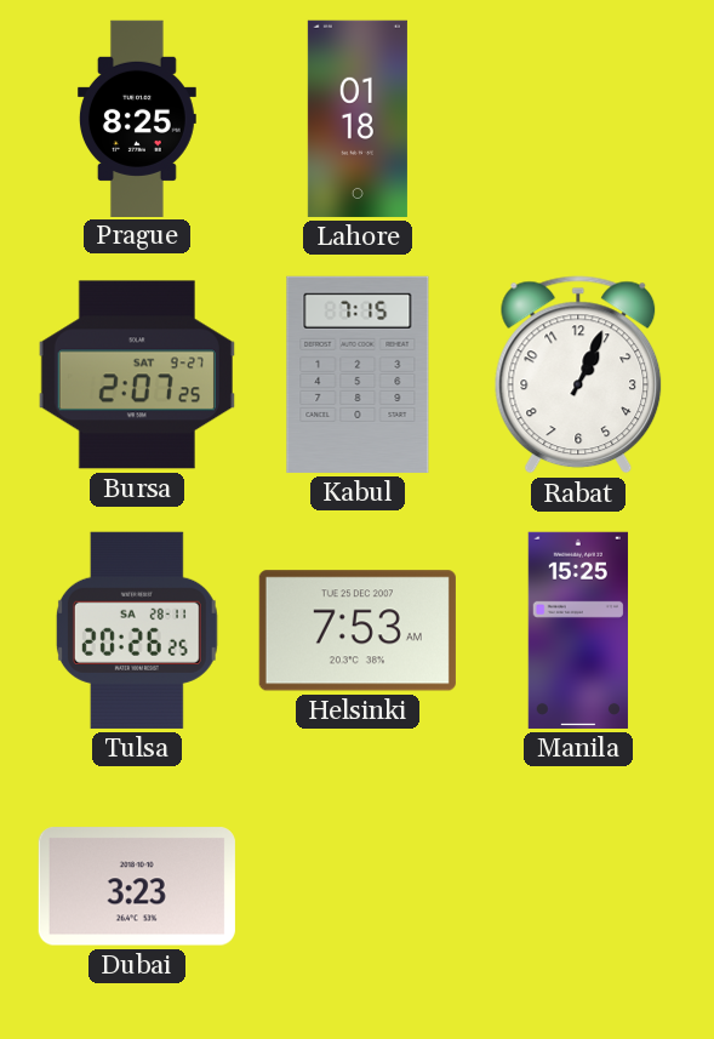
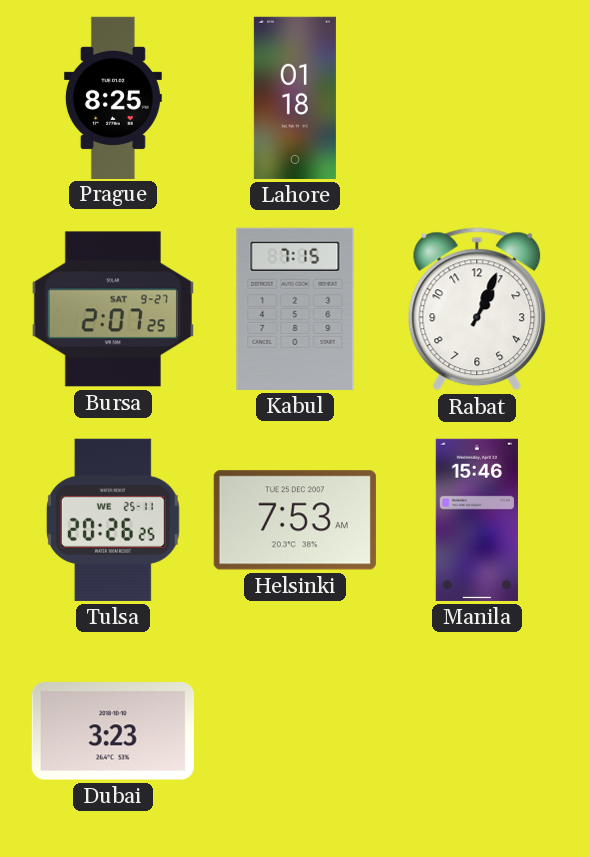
Tulsa date: SA 28-11 -> WE 25-11
Manila: 15:25 -> 15:46
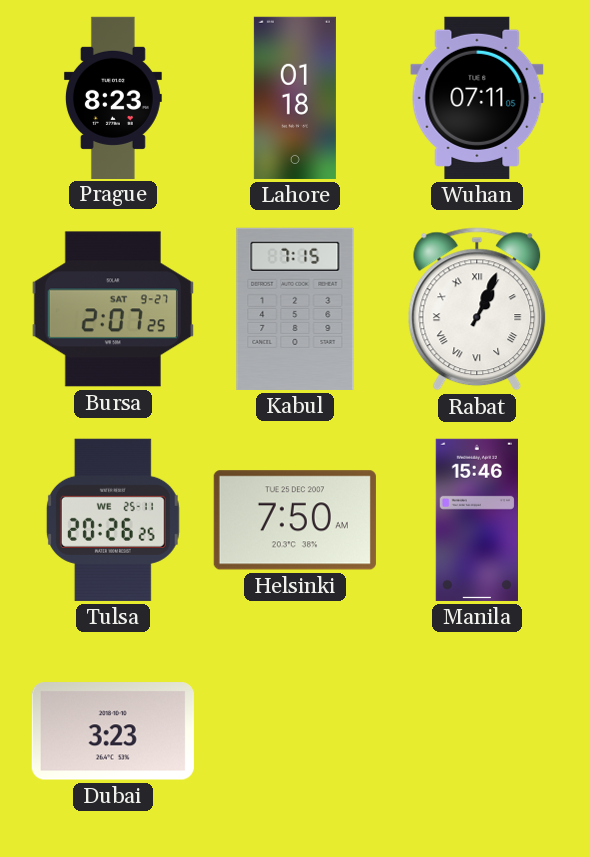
Prague: 8:25 -> 8:23
Wuhan: none -> 07:11
Rabat numerals: Arabic -> Roman
Helsinki: 7:53 -> 7:50
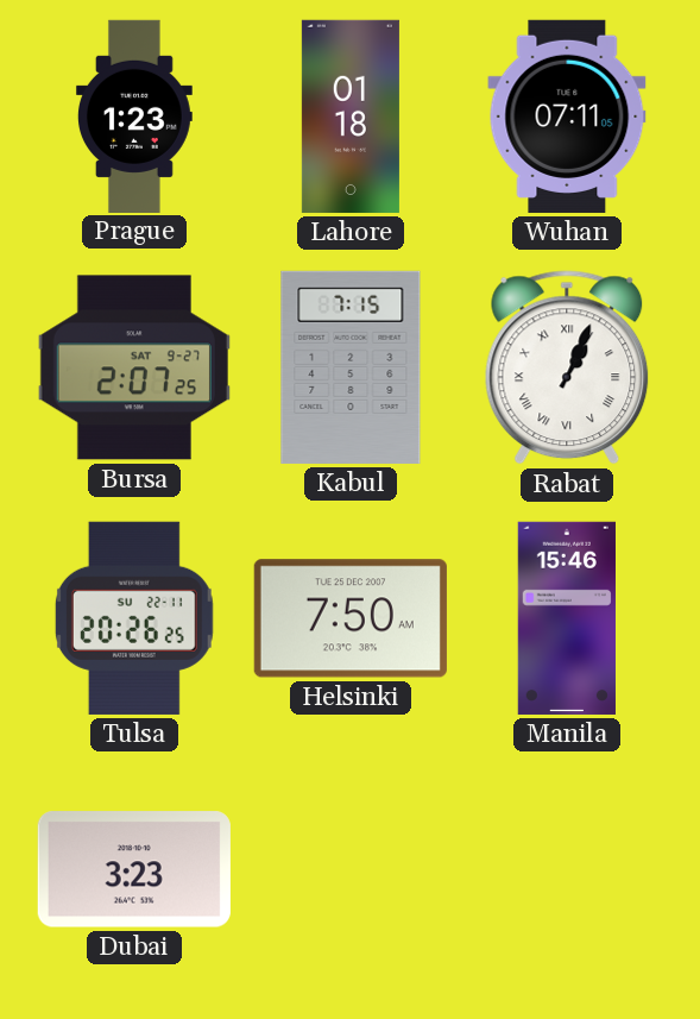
Prague: 8:23 -> 1:23
Tulsa date: WE 25-11 -> SU 22-11
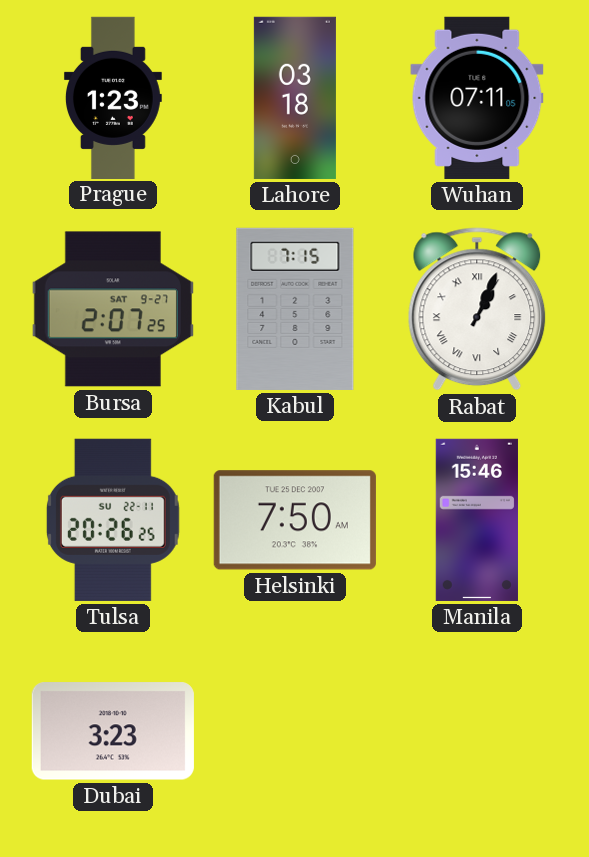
Lahore: 01:18 -> 03:18
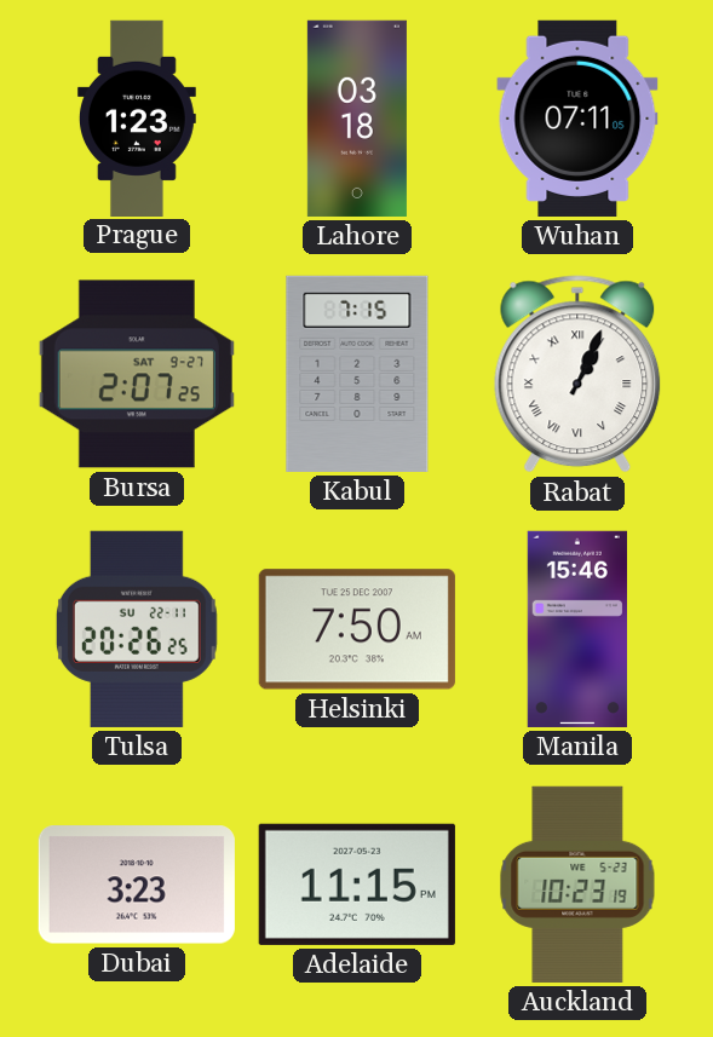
Adelaide: none -> 11:15
Auckland: none -> 10:23
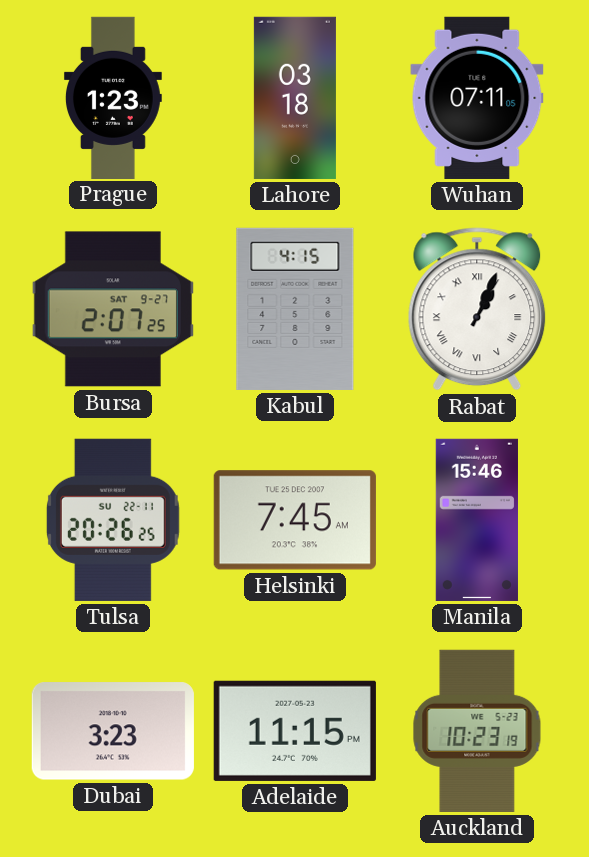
Kabul: 7:15 -> 4:15
Helsinki: 7:50 -> 7:45
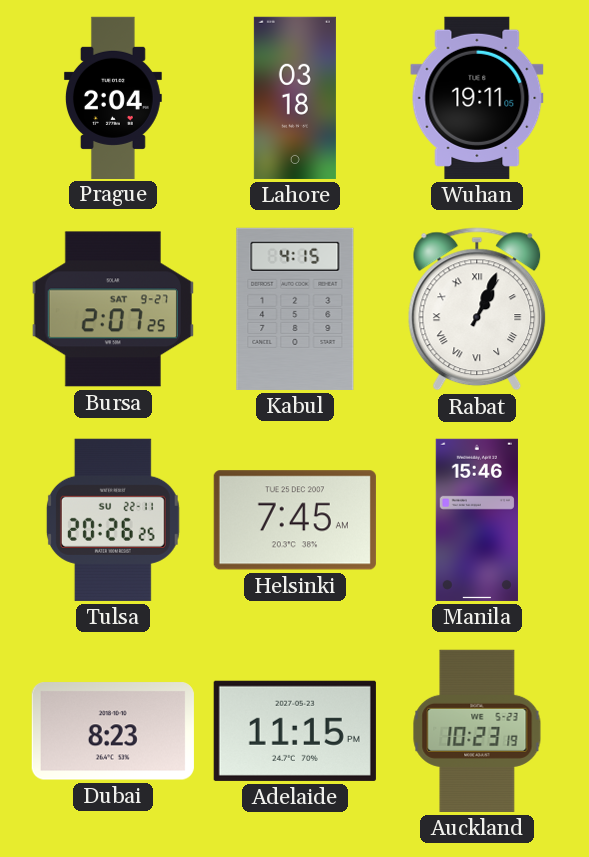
Prague: 1:23 -> 2:04
Wuhan: 07:11 -> 19:11
Dubai: 3:23 -> 8:23
